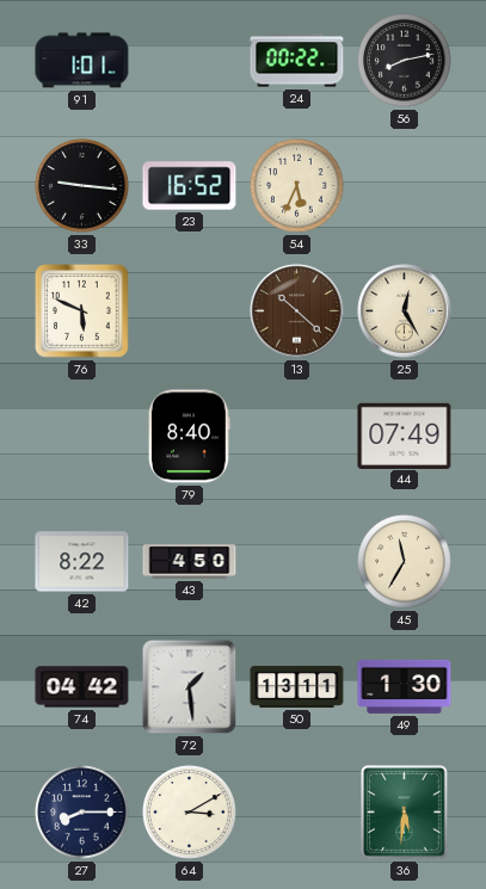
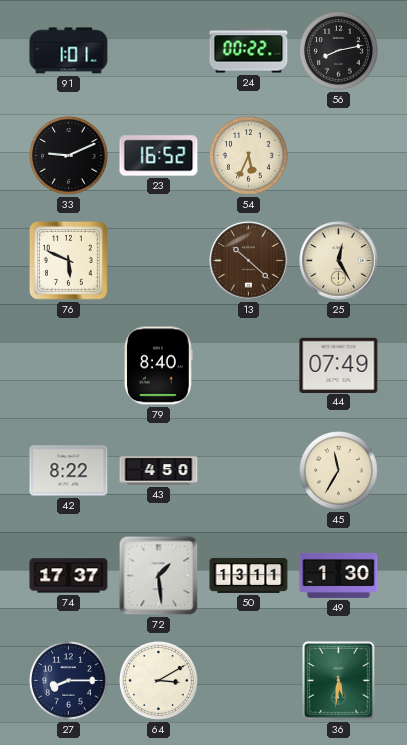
33: 9:16 -> 9:11
74: 04:42 -> 17:37
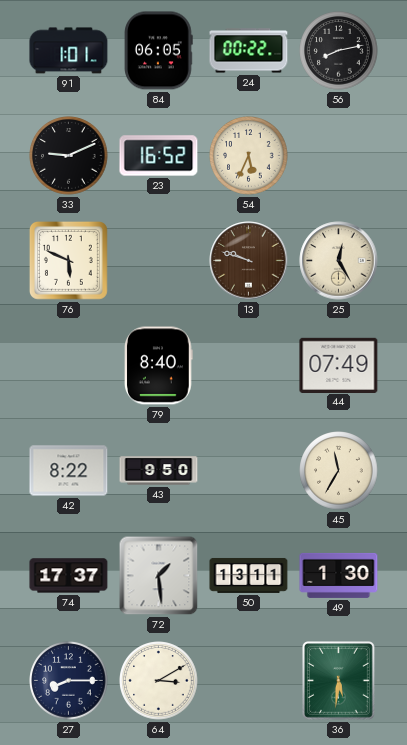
84: none -> 06:05
13: 10:22 -> 9:48
43: 4:50 -> 9:50
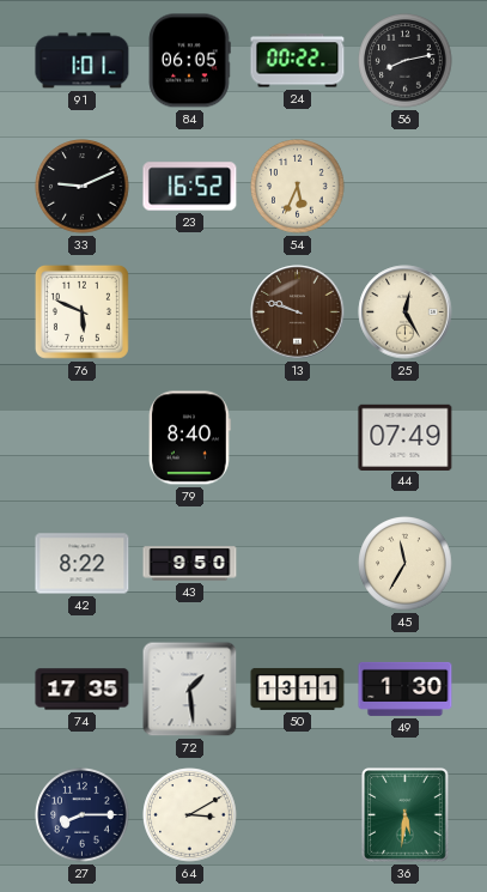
74: 17:37 -> 17:35
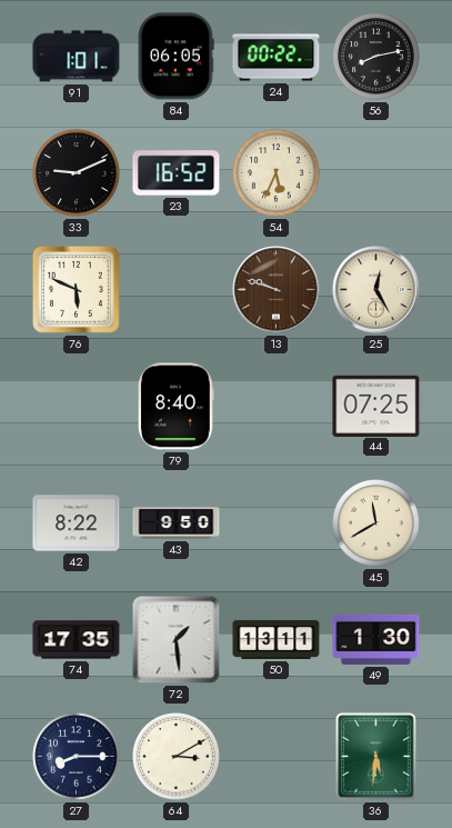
44: 07:49 -> 07:25
45: 11:35 -> 11:40
